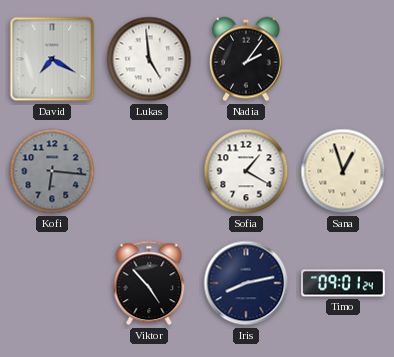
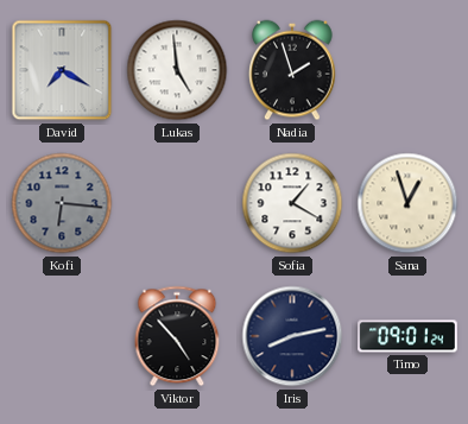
Nadia: 2:06 -> 1:57
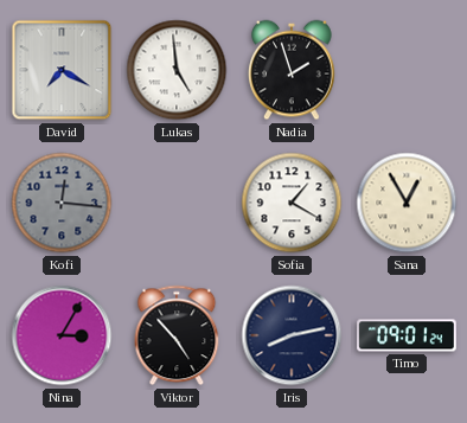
Kofi: 6:16 -> 12:16
Sana: 12:57 -> 12:55
Nina: none -> 3:05
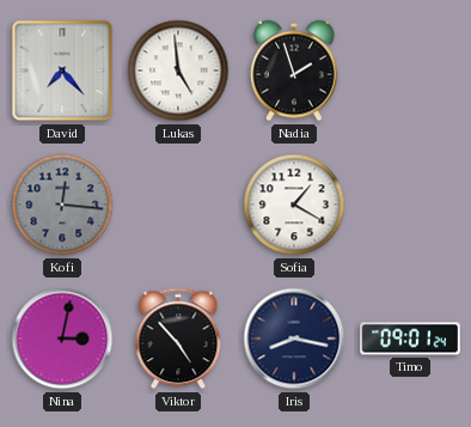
David: 7:20 -> 7:23
Sana: 12:55 -> none
Nina: 3:05 -> 3:02
Iris: 8:13 -> 8:17
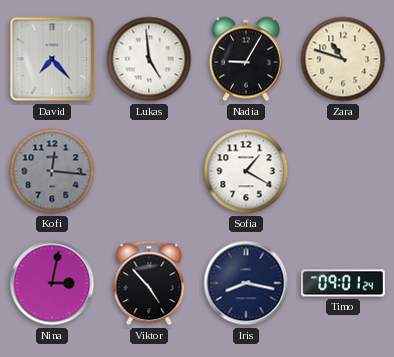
Nadia: 1:57 -> 9:05
Zara: none -> 10:48
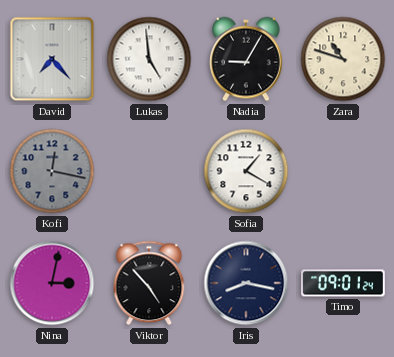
Kofi: 12:16 -> 12:17
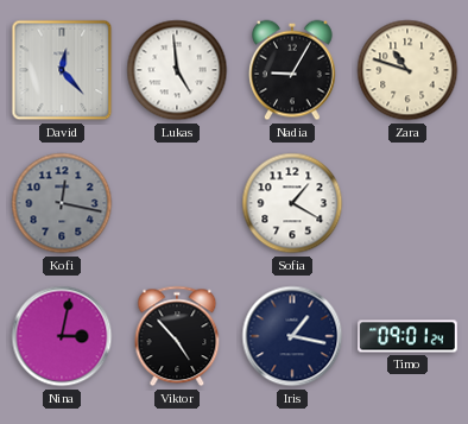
David: 7:23 -> 12:23
Iris: 8:17 -> 1:17
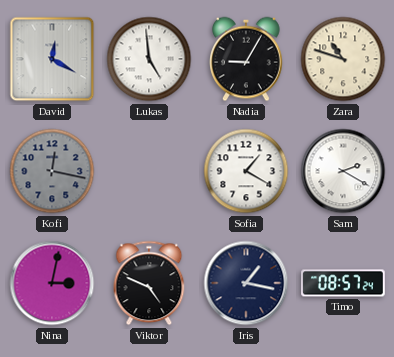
David: 12:23 -> 12:20
Sam: none -> 2:20
Viktor: 4:53 -> 4:49
Timo: 09:01 -> 08:57
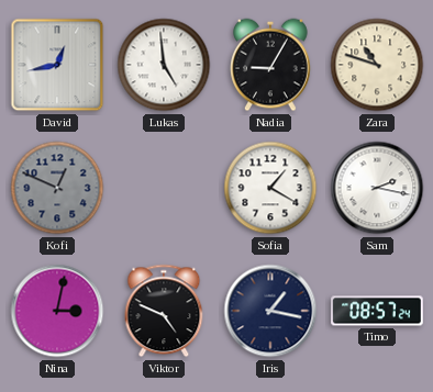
David: 12:20 -> 12:43
Kofi: 12:17 -> 12:49
Sam: 2:20 -> 2:17
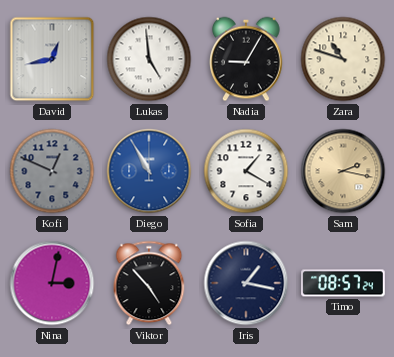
Diego: none -> 10:55
Sam dial: white -> champagne
Viktor: 4:49 -> 4:53
